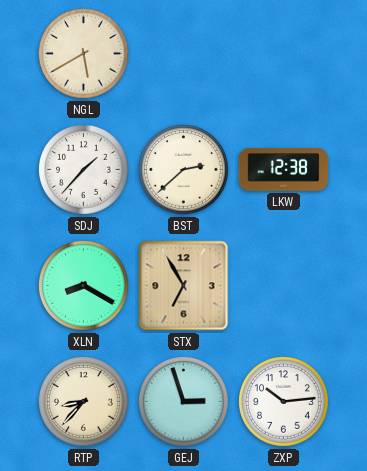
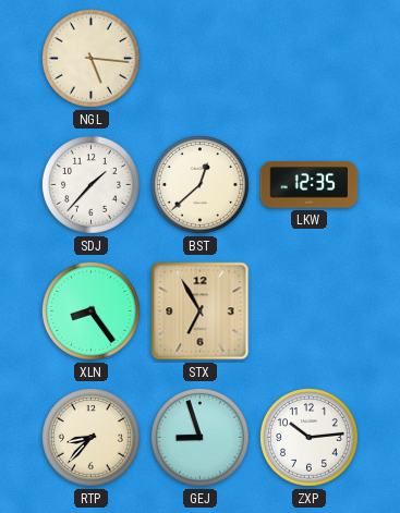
NGL: 5:40 -> 5:16
BST: 2:38 -> 12:38
LKW: 12:38 -> 12:35
XLN: 8:20 -> 8:24
GEJ: 2:57 -> 8:57
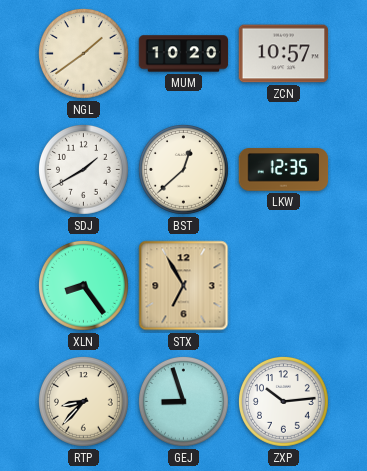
NGL: 5:16 -> 1:39
MUM: none -> 10:20
ZCN: none -> 10:57
SDJ: 1:37 -> 1:40
